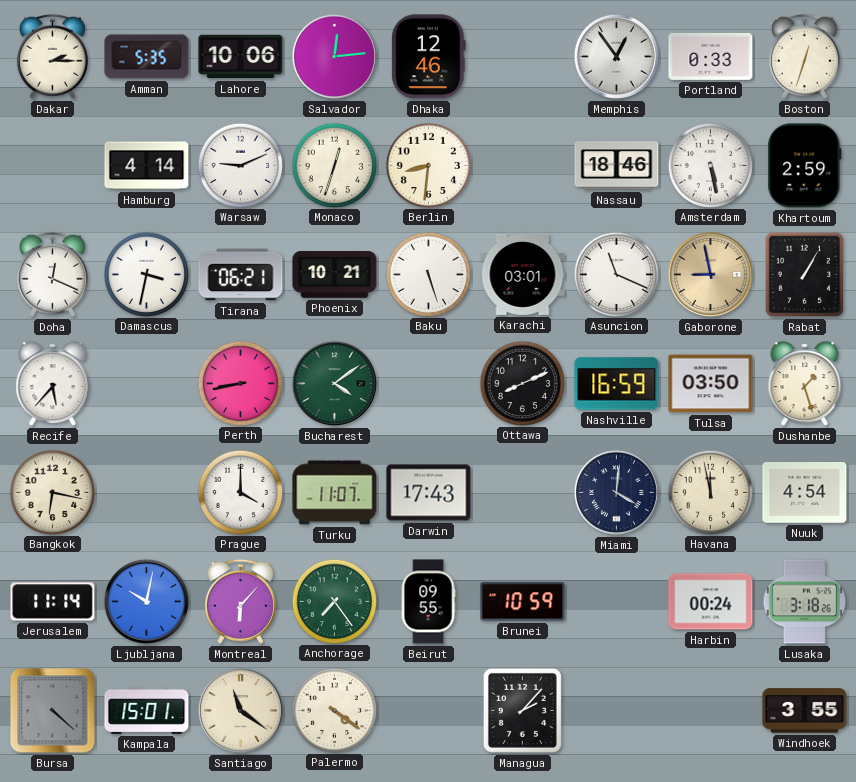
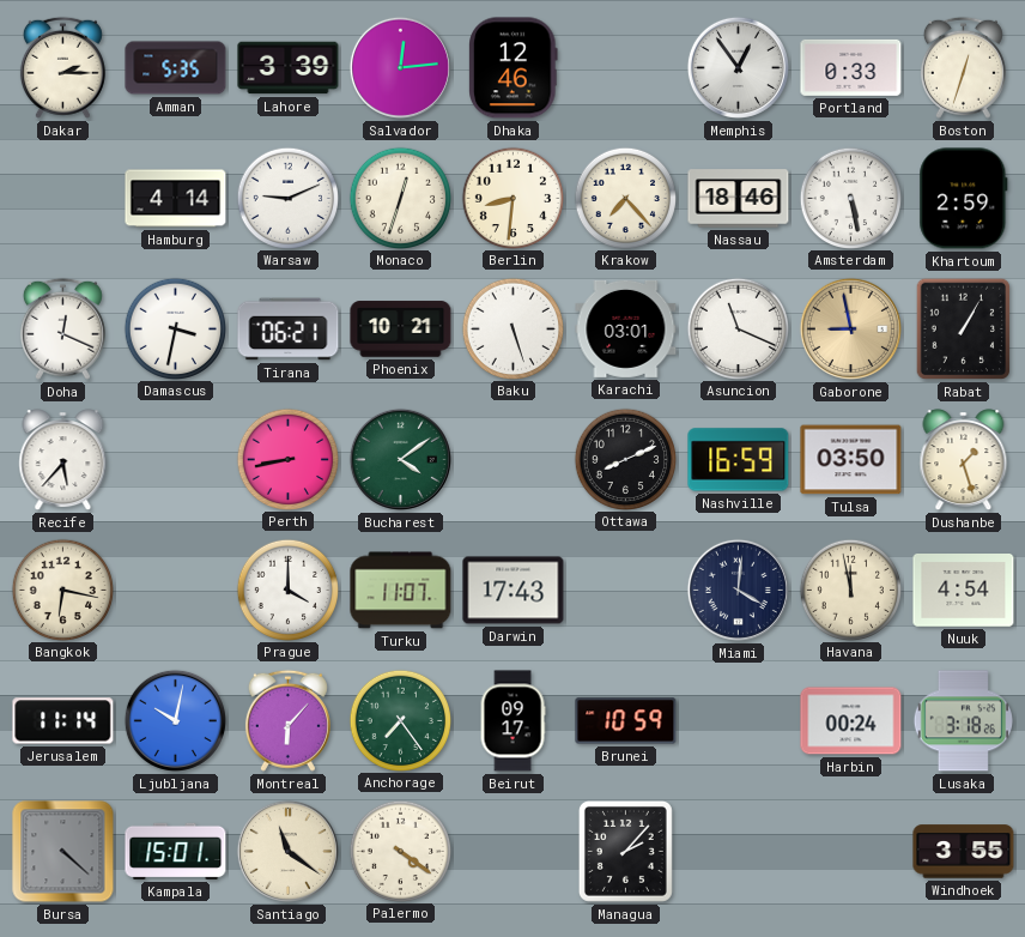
Lahore: 10:06 -> 3:39
Krakow: none -> 7:23
Beirut: 09:55 -> 09:17
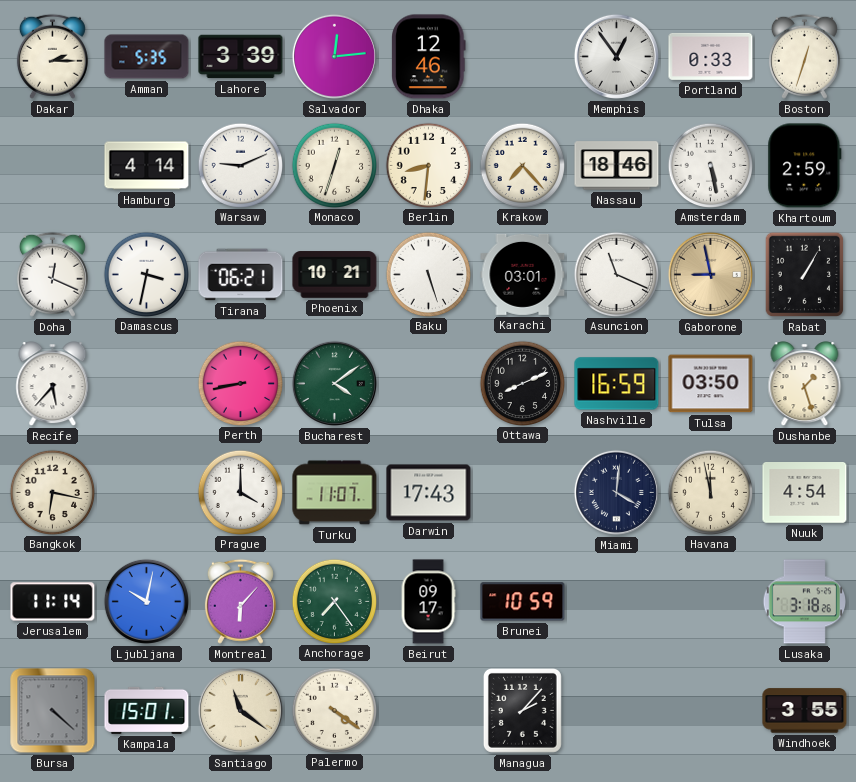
Harbin: 00:24 -> none
